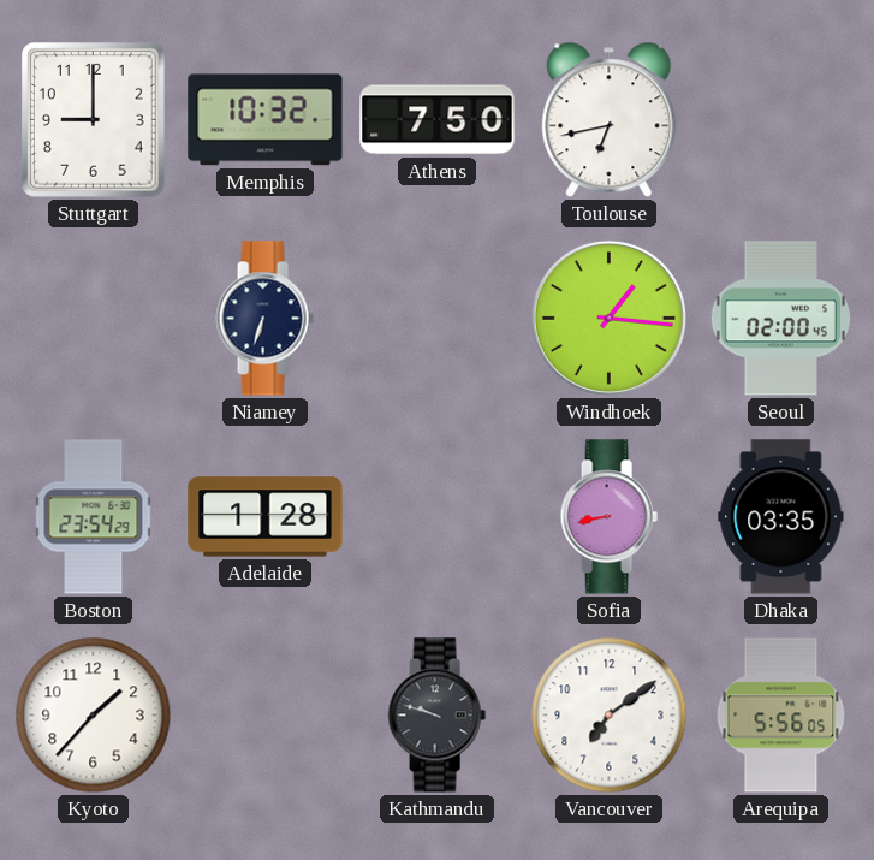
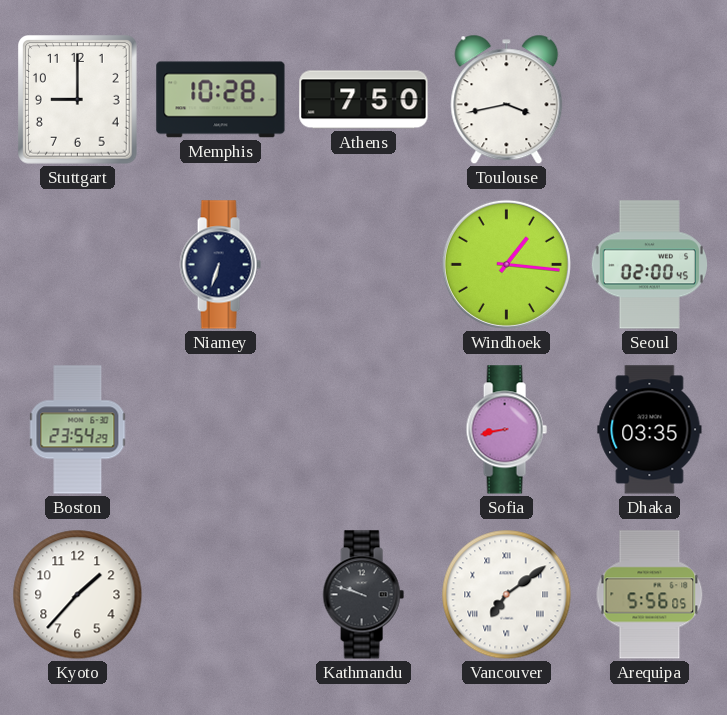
Memphis: 10:32 -> 10:28
Toulouse: 6:43 -> 3:43
Adelaide: 1:28 -> none
Vancouver numerals: Arabic -> Roman
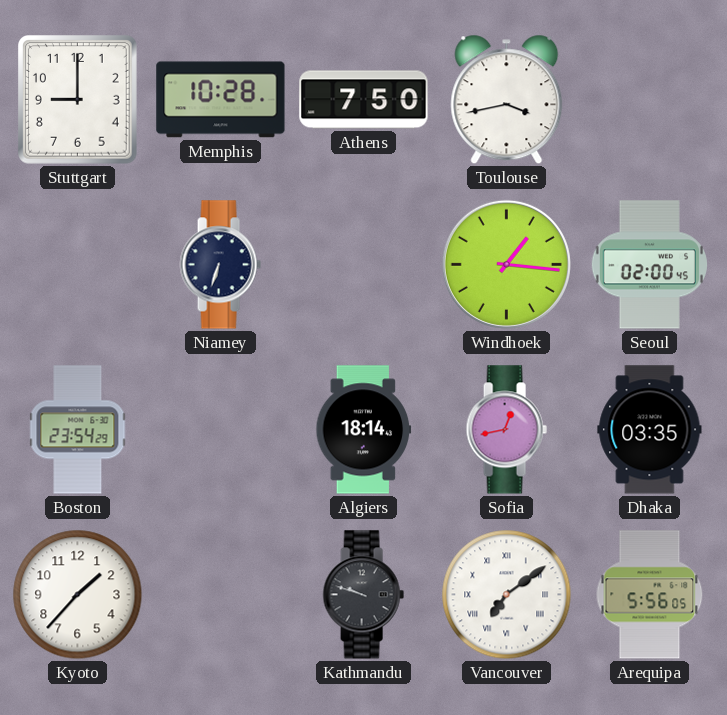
Algiers: none -> 18:14
Sofia: 8:43 -> 12:43
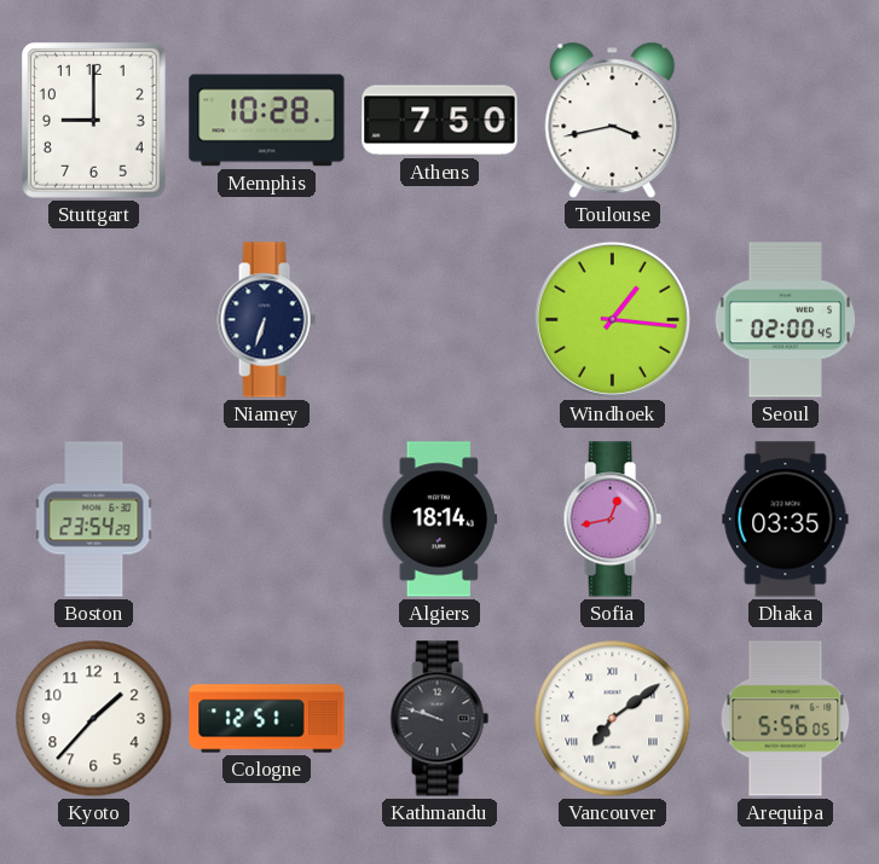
Cologne: none -> 12:51
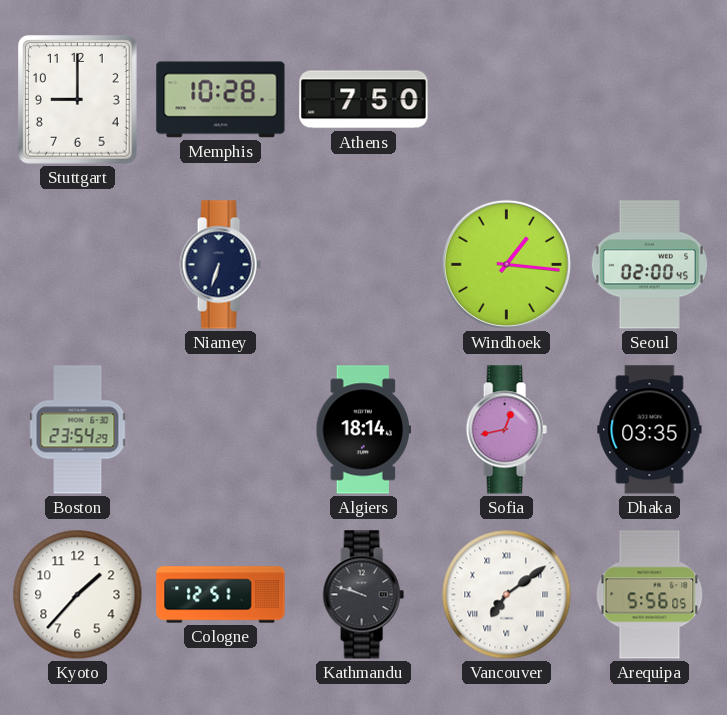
Toulouse: 3:43 -> none
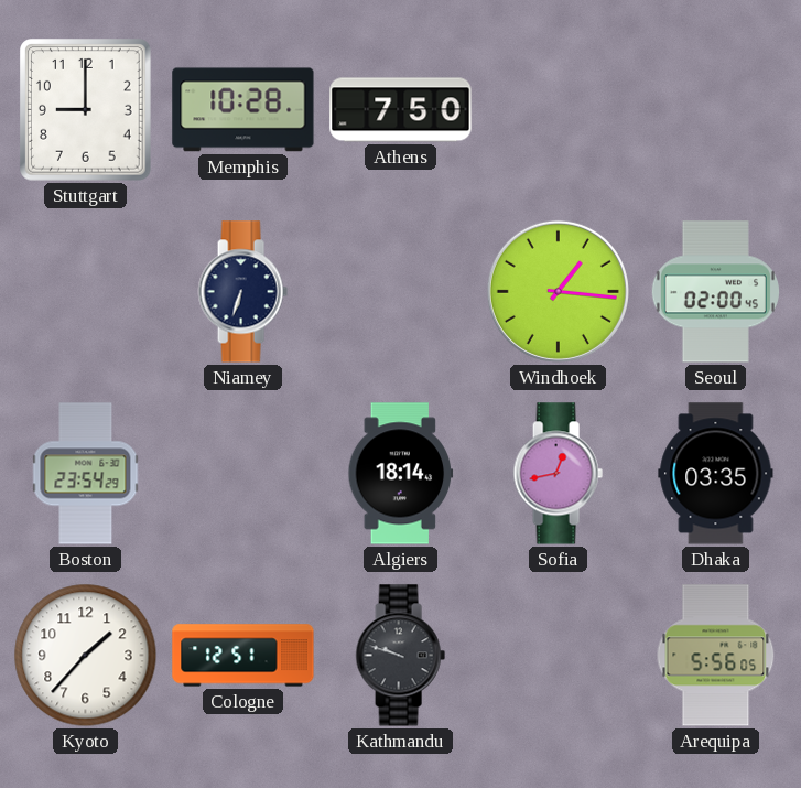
Vancouver: 7:09 -> none
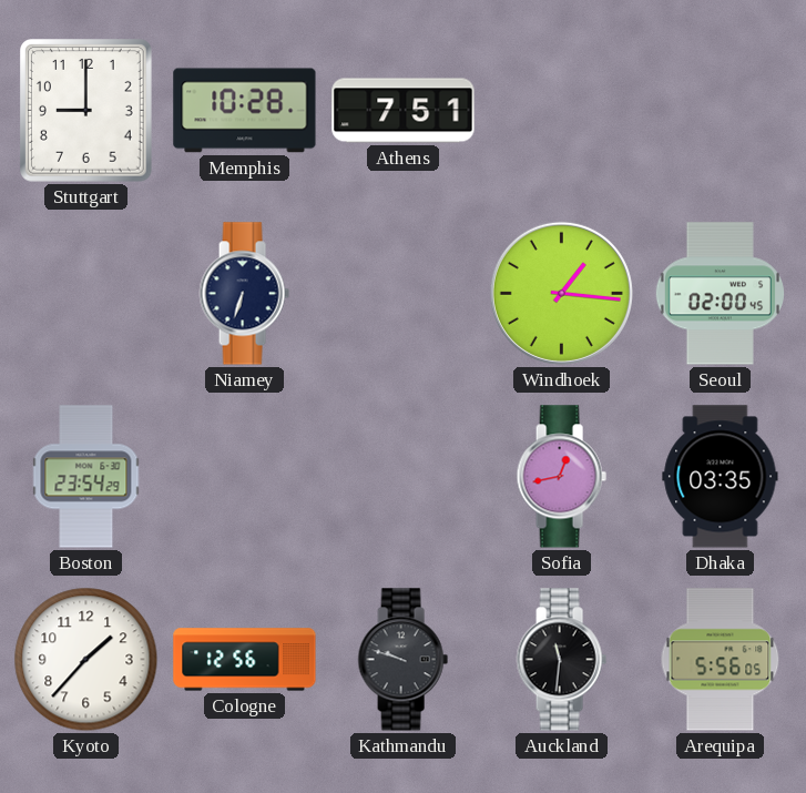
Athens: 7:50 -> 7:51
Algiers: 18:14 -> none
Cologne: 12:51 -> 12:56
Auckland: none -> 11:31
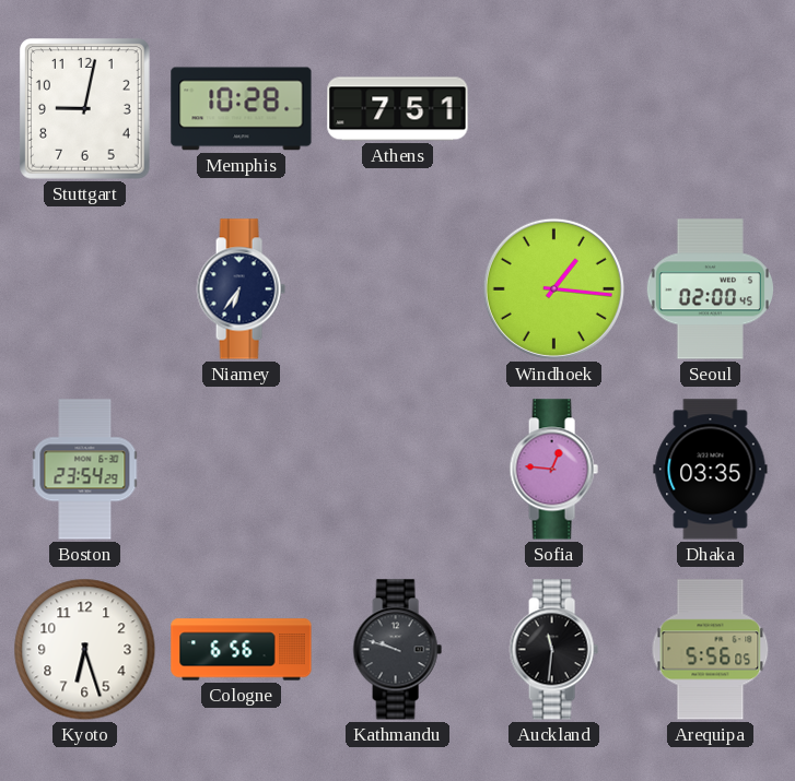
Stuttgart: 9:00 -> 9:02
Niamey: 6:33 -> 6:36
Sofia: 12:43 -> 12:46
Kyoto: 1:37 -> 6:27
Cologne: 12:56 -> 6:56
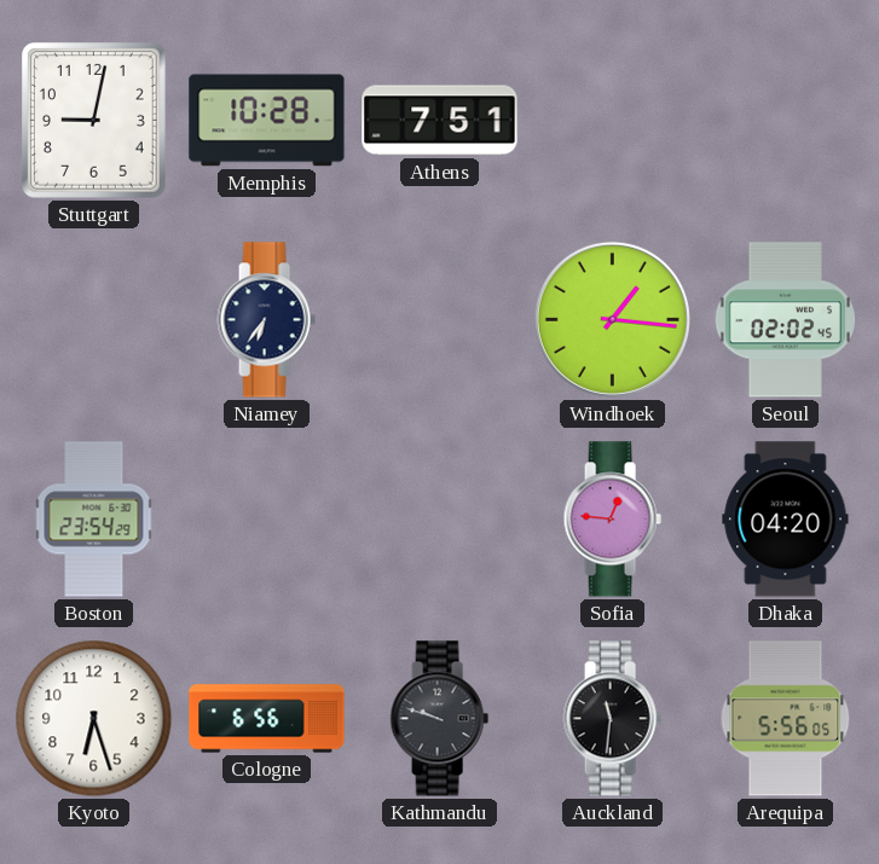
Seoul: 02:00 -> 02:02
Dhaka: 03:35 -> 04:20
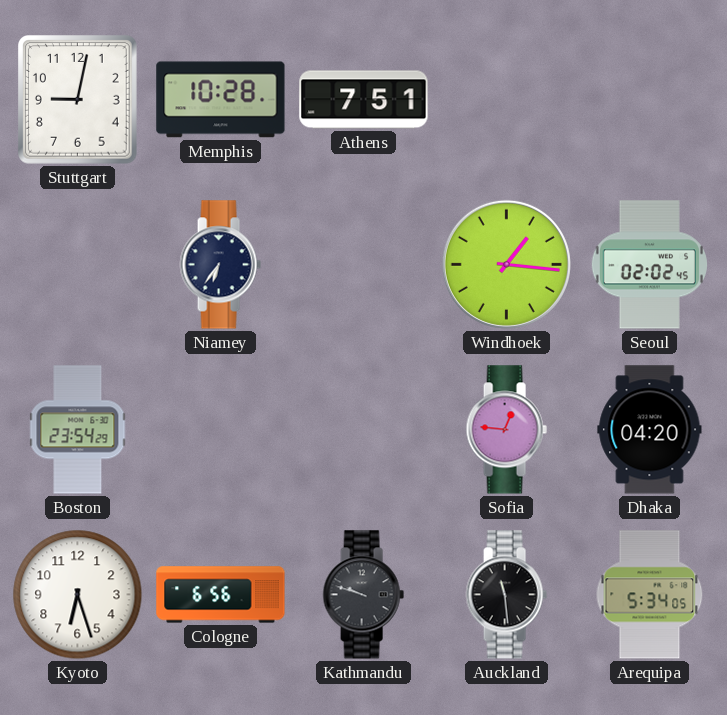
Auckland: 11:31 -> 11:29
Arequipa: 5:56 -> 5:34
